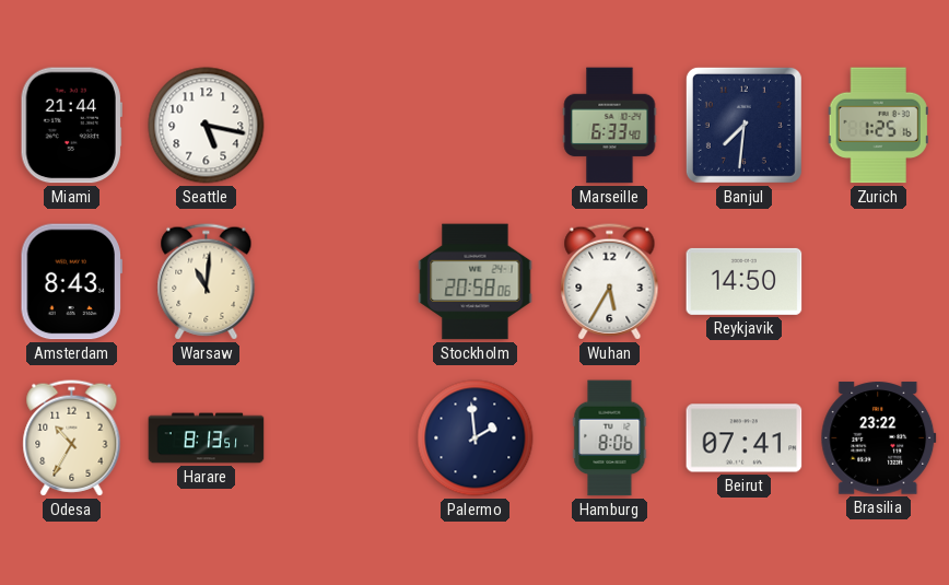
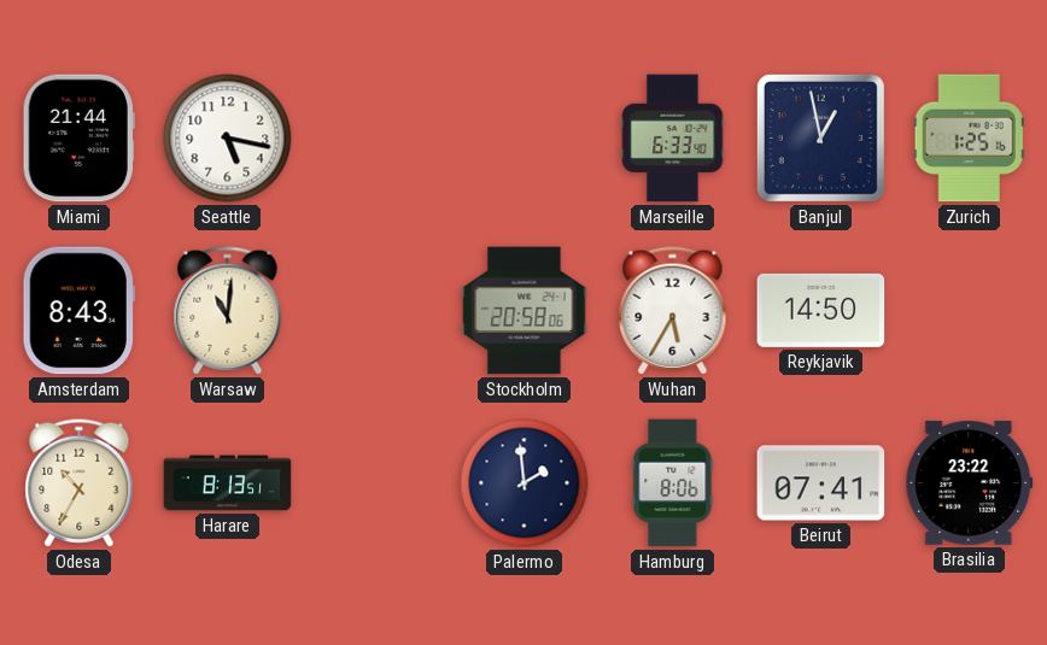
Banjul: 7:31 -> 12:58
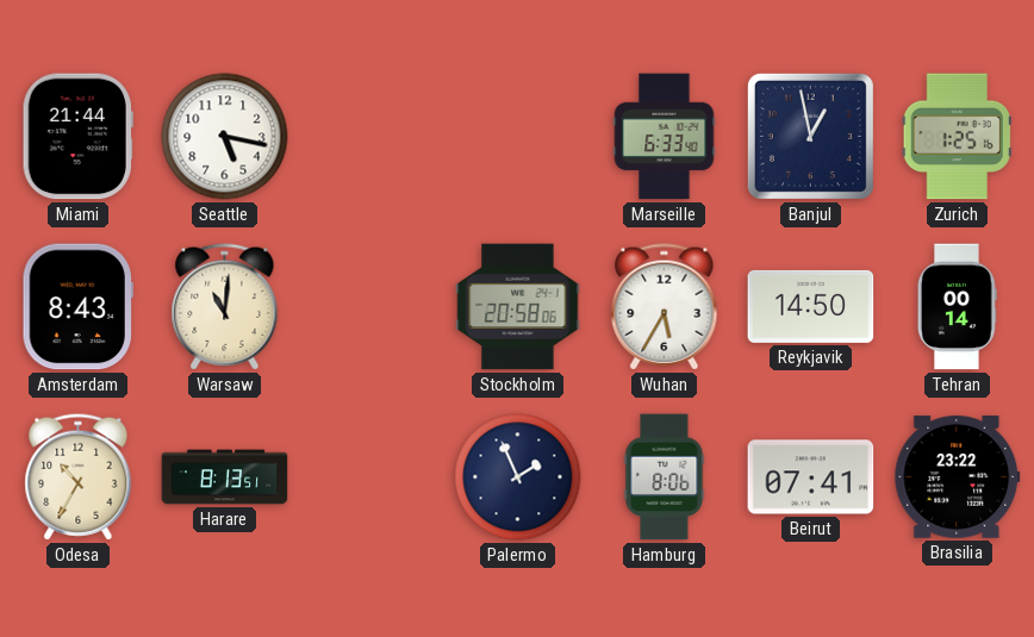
Tehran: none -> 00:14
Palermo: 1:59 -> 1:56
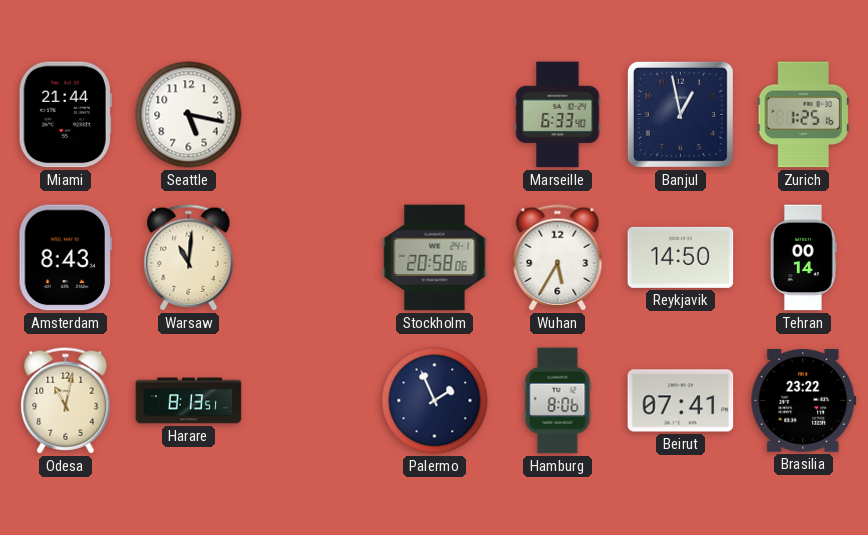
Odesa: 10:35 -> 11:02
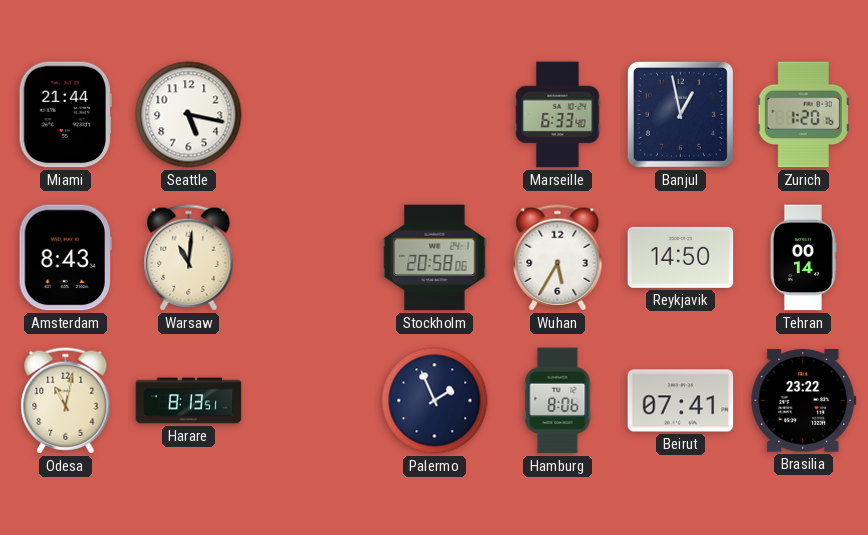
Zurich: 1:25 -> 1:20
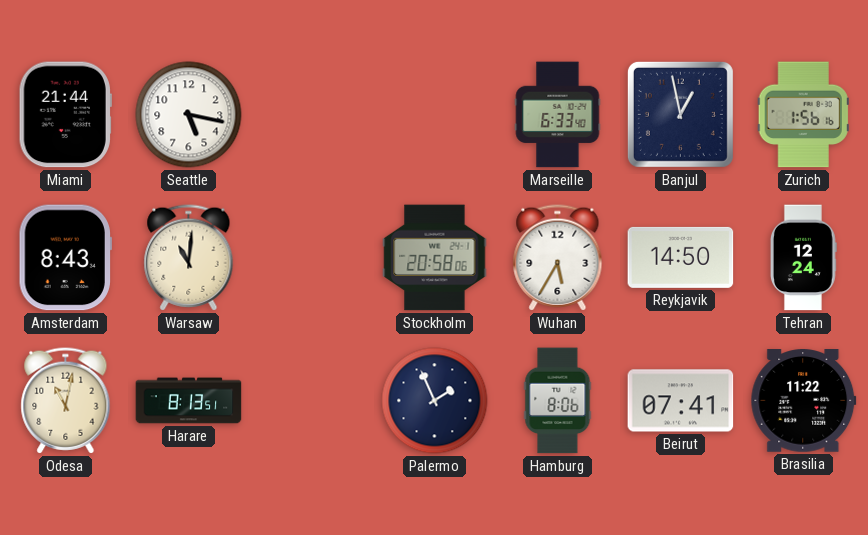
Zurich: 1:20 -> 1:56
Tehran: 00:14 -> 12:24
Brasilia: 23:22 -> 11:22
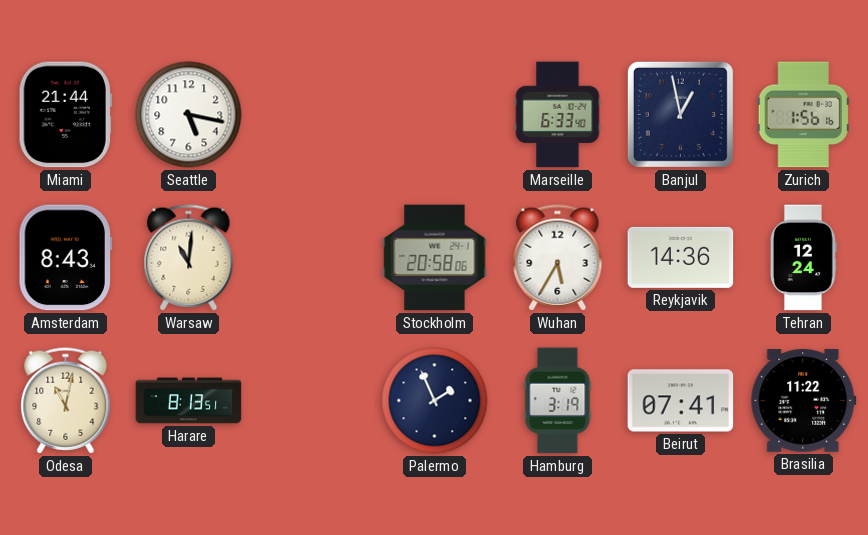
Reykjavik: 14:50 -> 14:36
Hamburg: 8:06 -> 3:19
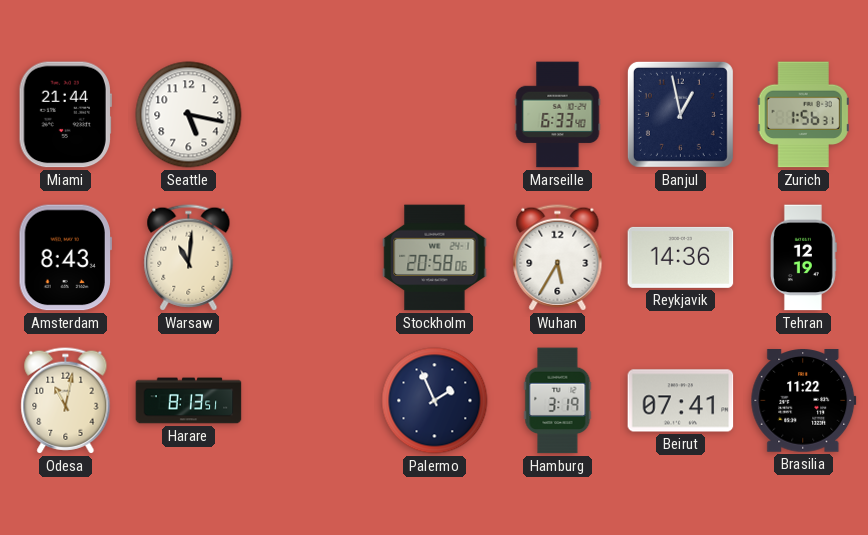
Zurich: 1:56:16 -> 1:56:31
Tehran: 12:24 -> 12:19
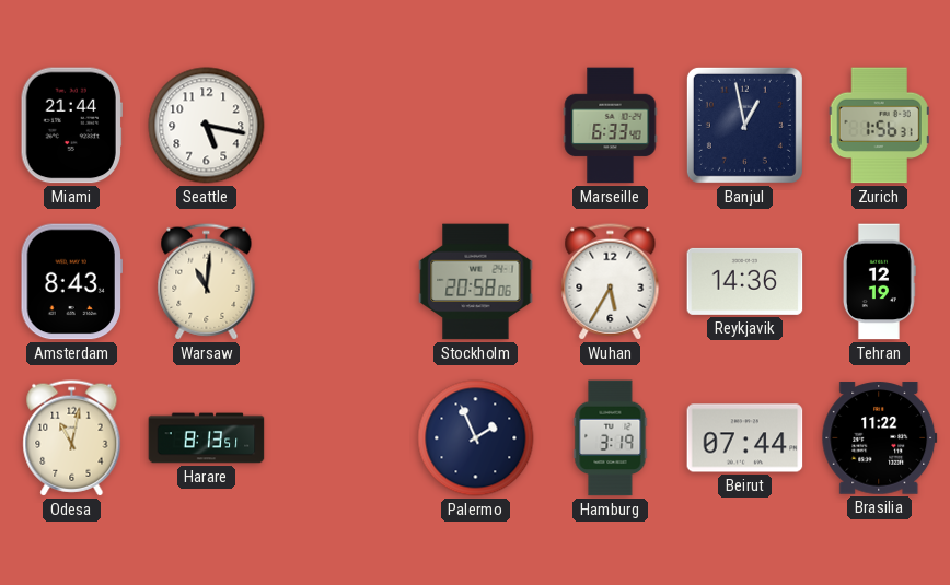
Beirut: 07:41 -> 07:44
